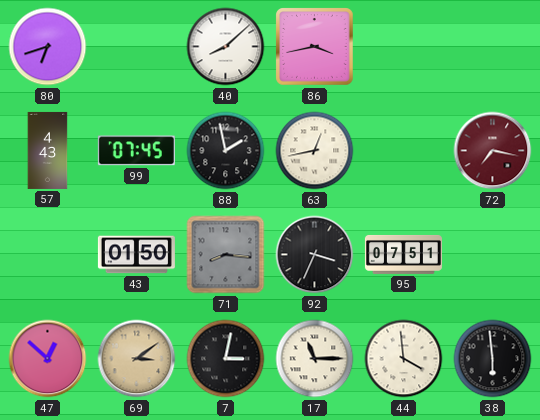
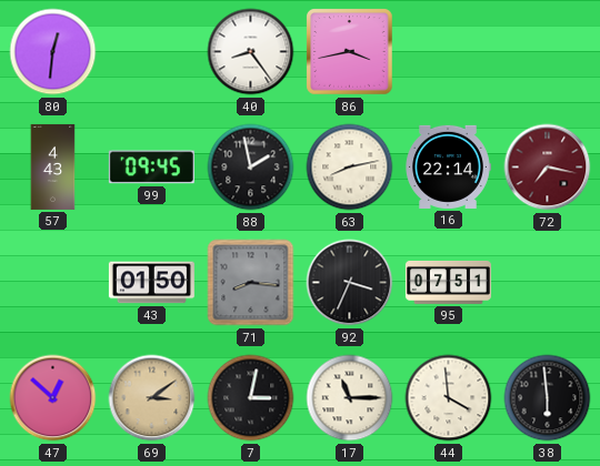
80: 6:42 -> 12:31
40: 8:08 -> 8:24
99: 07:45 -> 09:45
63: 12:43 -> 8:13
16: none -> 22:14
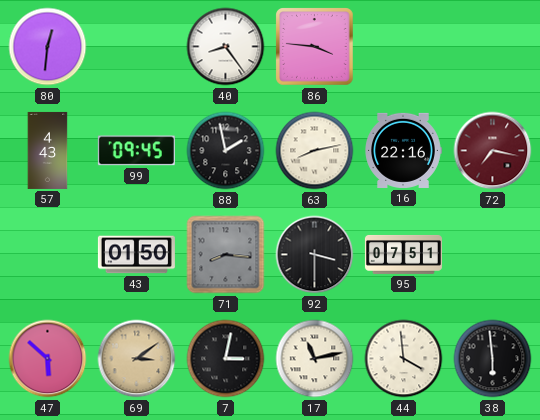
86: 3:43 -> 3:46
16: 22:14 -> 22:16
92: 3:34 -> 3:30
47: 12:52 -> 5:52
17: 11:15 -> 11:13
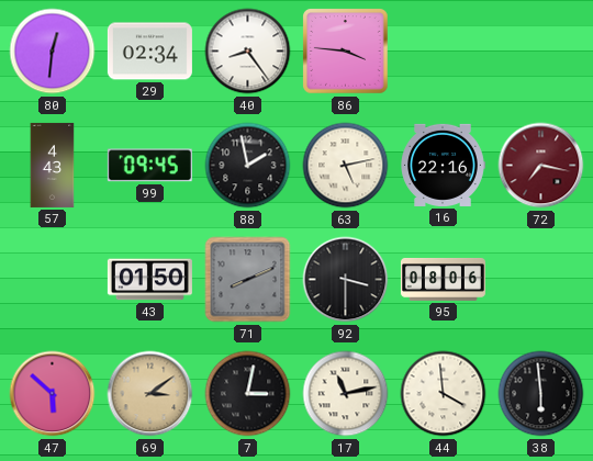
29: none -> 02:34
63: 8:13 -> 5:13
71: 8:16 -> 8:11
95: 07:51 -> 08:06
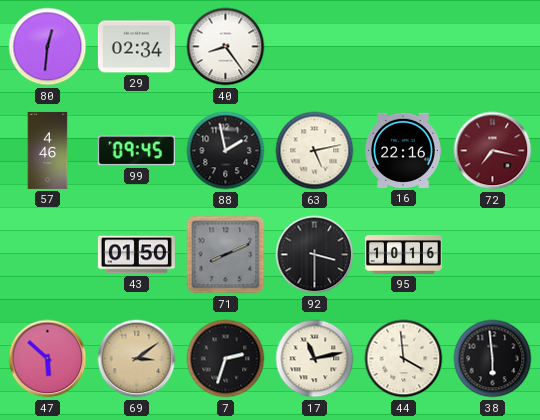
86: 3:46 -> none
57: 4:43 -> 4:46
95: 08:06 -> 10:16
7: 3:02 -> 2:33
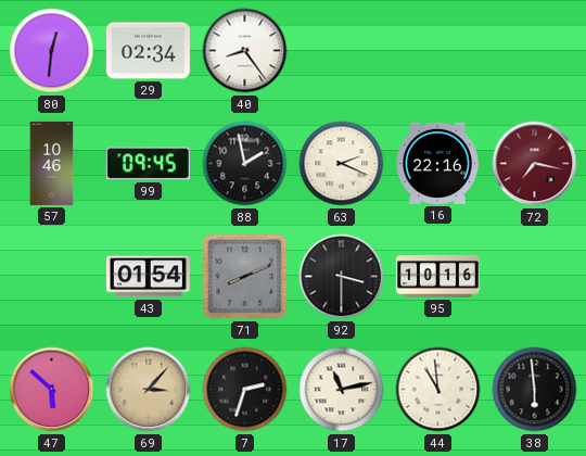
57: 4:46 -> 10:46
63: 5:13 -> 2:19
43: 01:50 -> 01:54
69: 3:09 -> 3:07
44: 3:59 -> 10:59
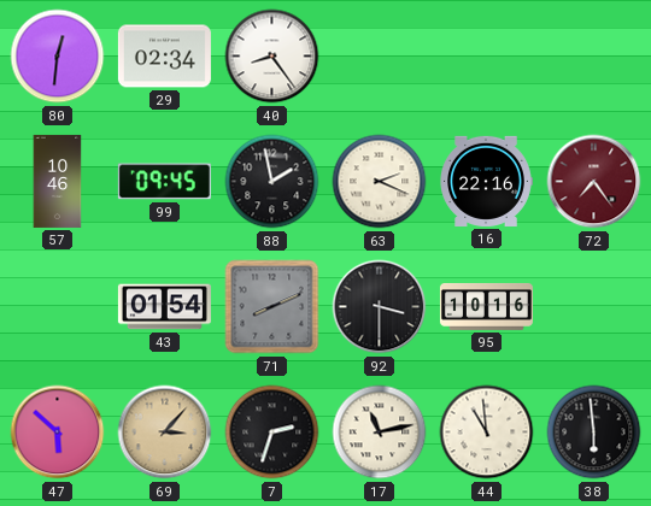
72: 7:17 -> 7:24
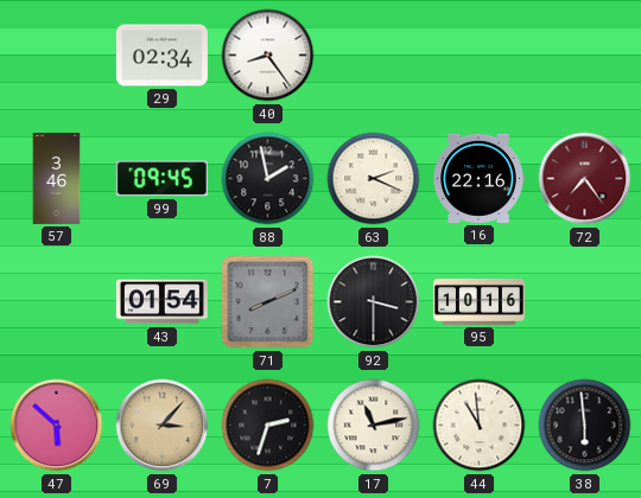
80: 12:31 -> none
57: 10:46 -> 3:46
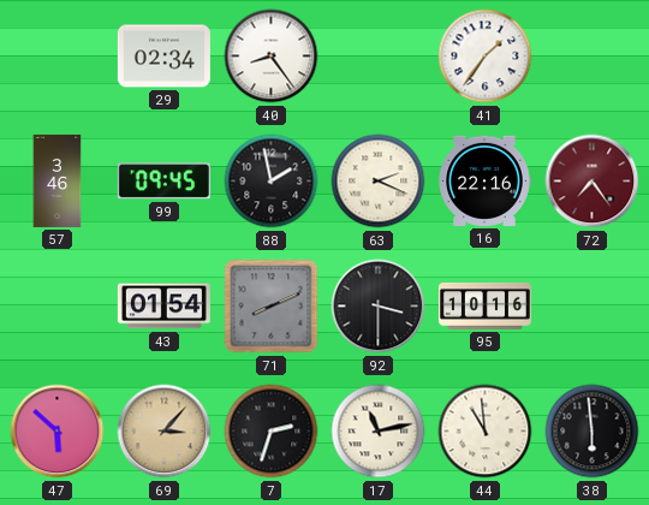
41: none -> 1:36
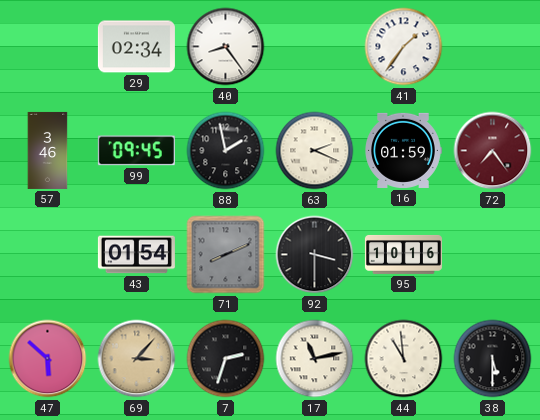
16: 22:16 -> 01:59
38: 5:59 -> 5:30
